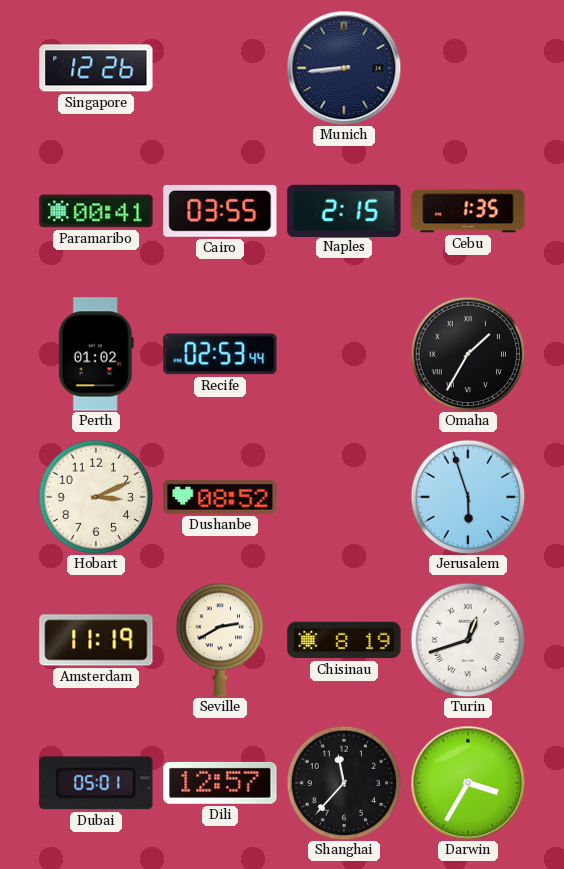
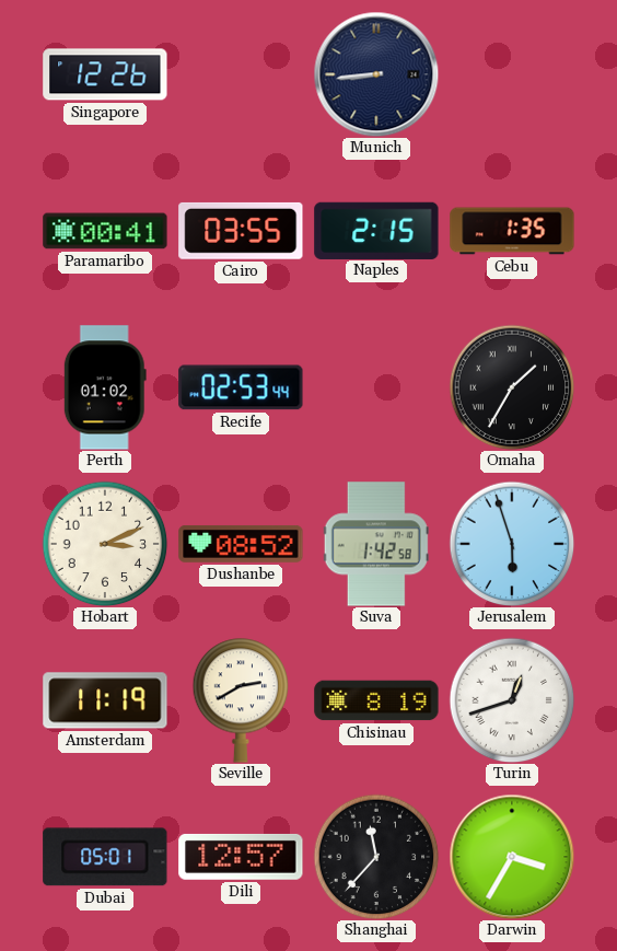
Suva: none -> 1:42
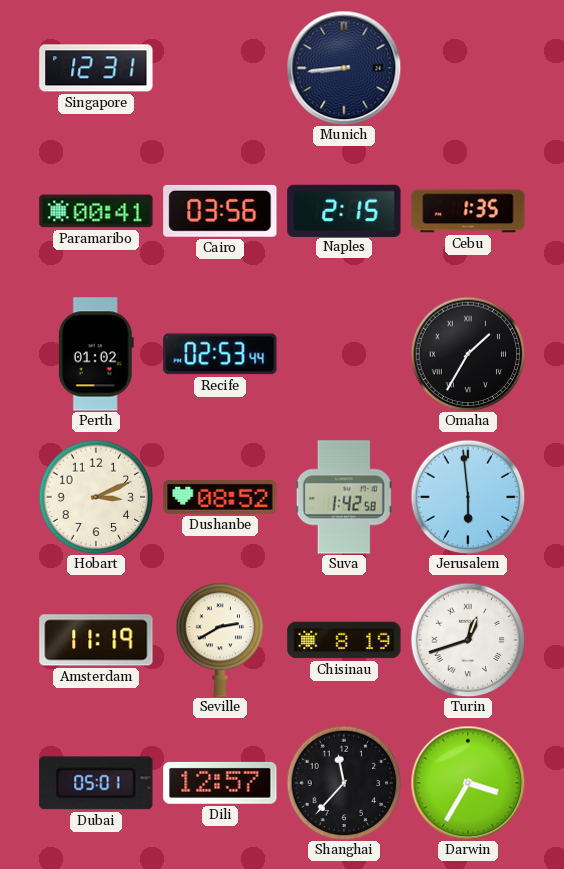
Singapore: 12:26 -> 12:31
Cairo: 03:55 -> 03:56
Jerusalem: 5:57 -> 5:59
